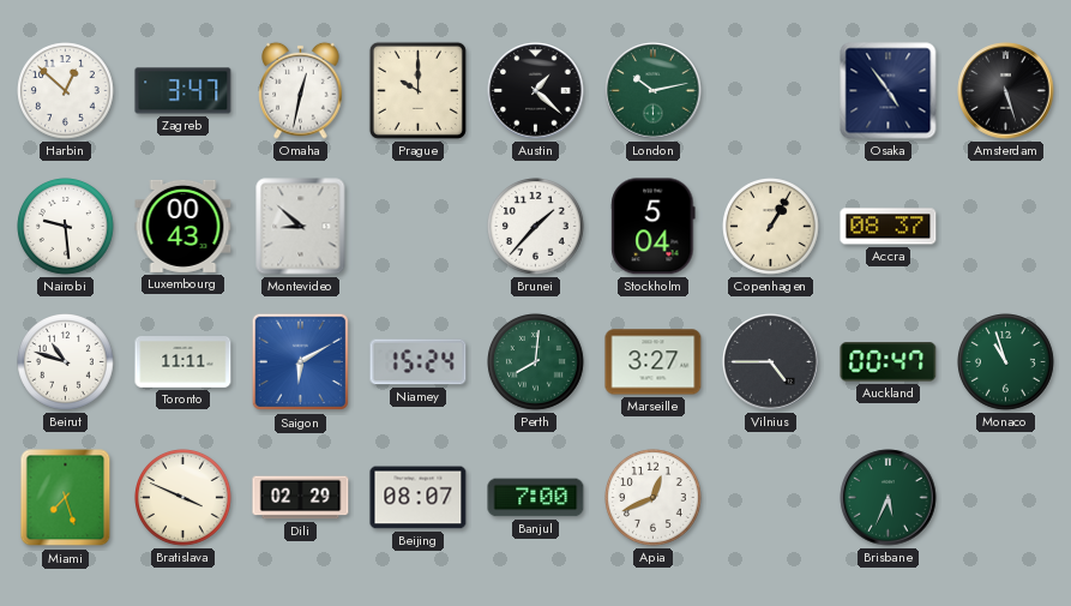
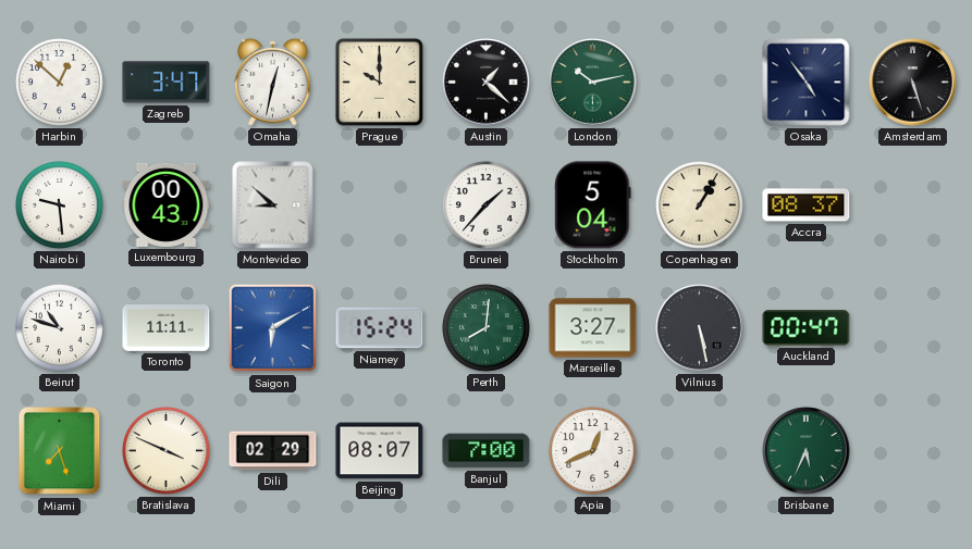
Vilnius: 4:45 -> 5:28
Monaco: 10:57 -> none
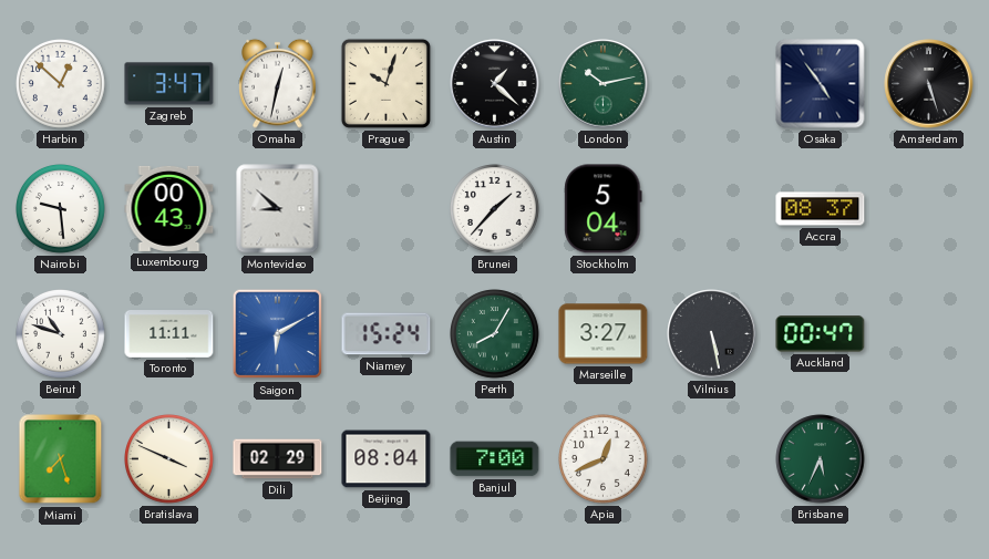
Prague: 10:00 -> 10:03
Copenhagen: 1:05 -> none
Perth: 8:01 -> 8:05
Beijing: 08:07 -> 08:04
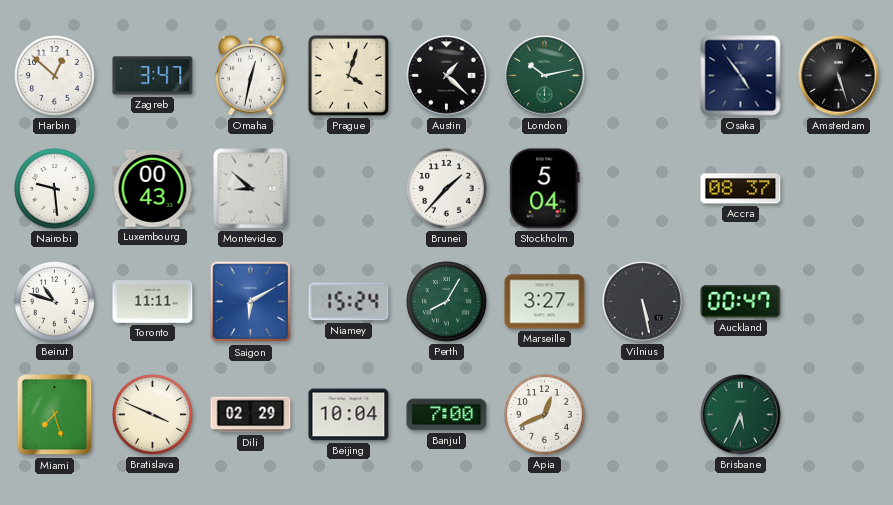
Prague: 10:03 -> 4:03
Beijing: 08:04 -> 10:04
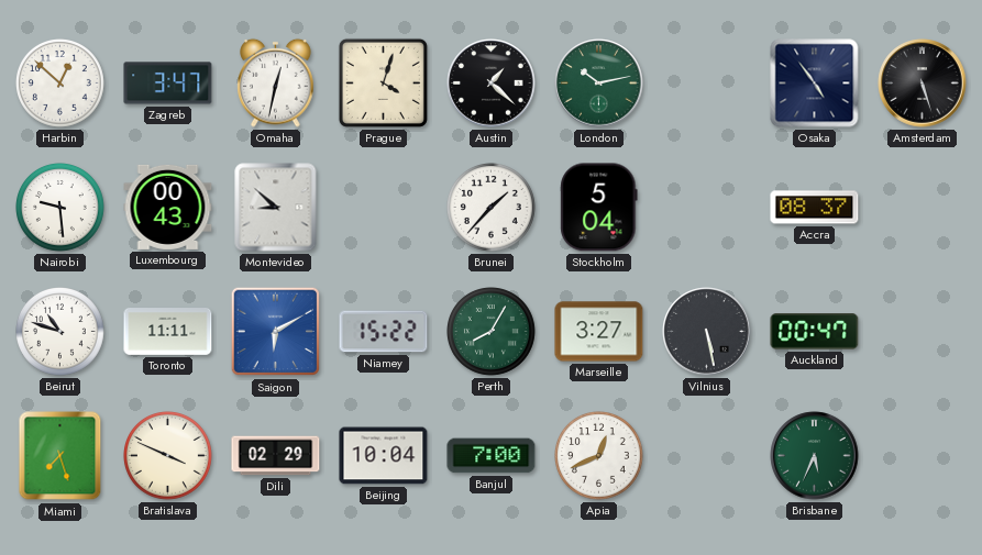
Niamey: 15:24 -> 15:22
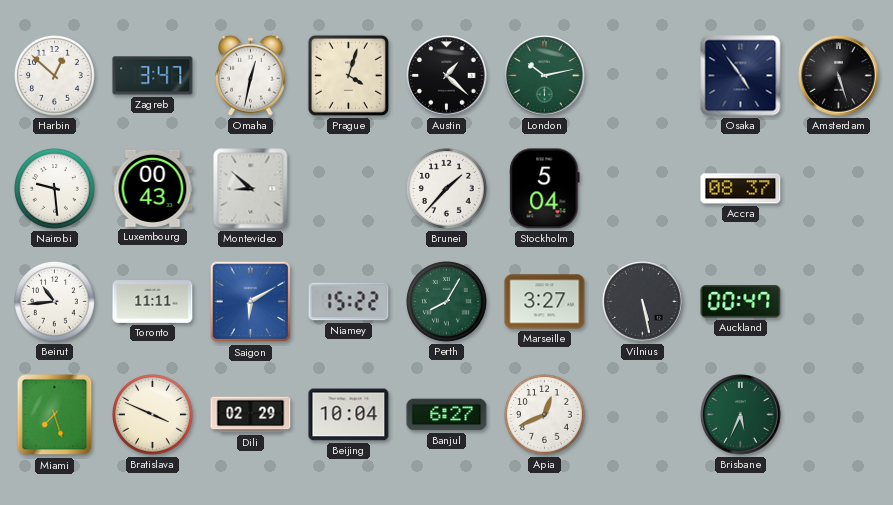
Beirut: 10:48 -> 10:44
Banjul: 7:00 -> 6:27
